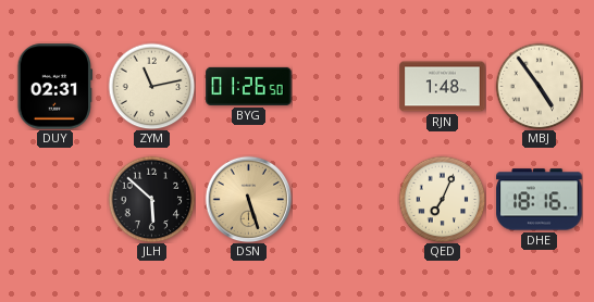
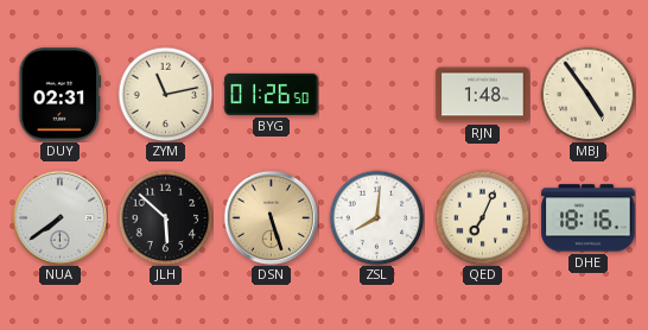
NUA: none -> 7:39
ZSL: none -> 8:01
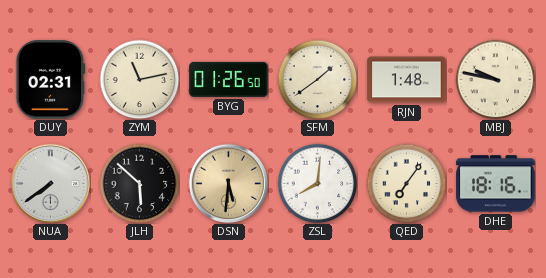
SFM: none -> 1:39
MBJ: 4:54 -> 9:47
DSN: 5:27 -> 5:31
QED: 7:04 -> 7:06
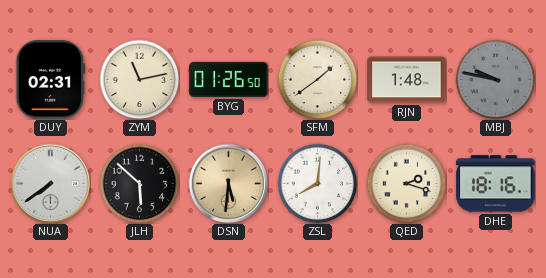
MBJ dial: cream -> grey
QED: 7:06 -> 2:18
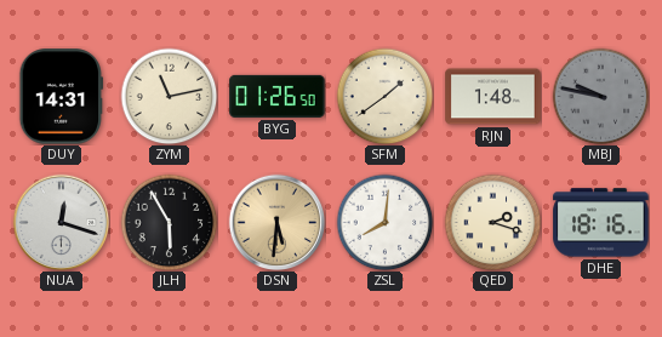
DUY: 02:31 -> 14:31
NUA: 7:39 -> 12:18
JLH: 5:52 -> 5:55
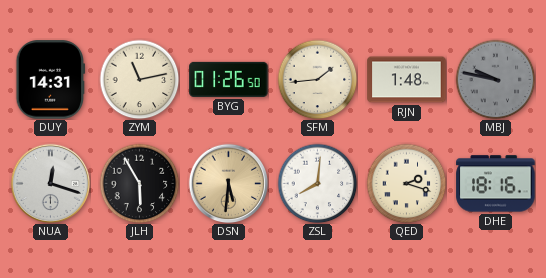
SFM: 1:39 -> 1:44
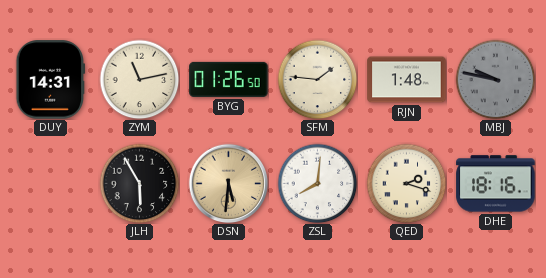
SFM: 1:44 -> 1:46
NUA: 12:18 -> none
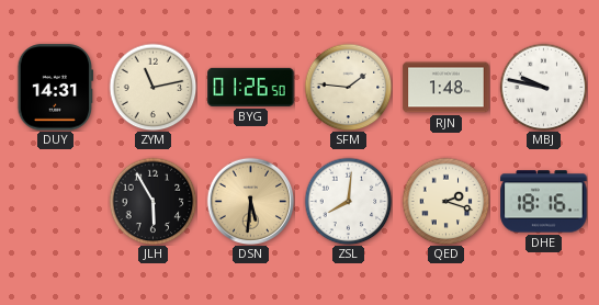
MBJ dial: grey -> white
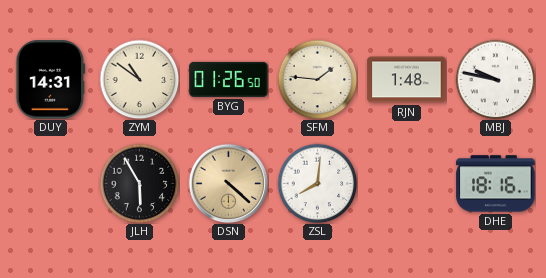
ZYM: 11:13 -> 10:51
DSN: 5:31 -> 4:22
QED: 2:18 -> none
